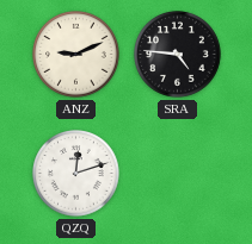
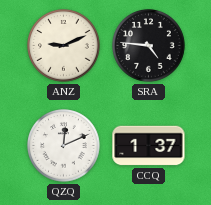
QZQ: 12:12 -> 12:11
CCQ: none -> 1:37
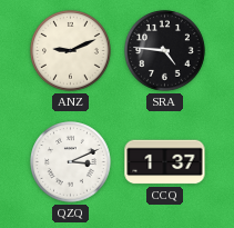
QZQ: 12:11 -> 3:11
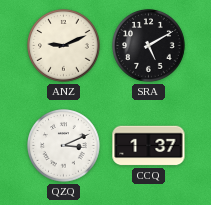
SRA: 4:46 -> 5:10
